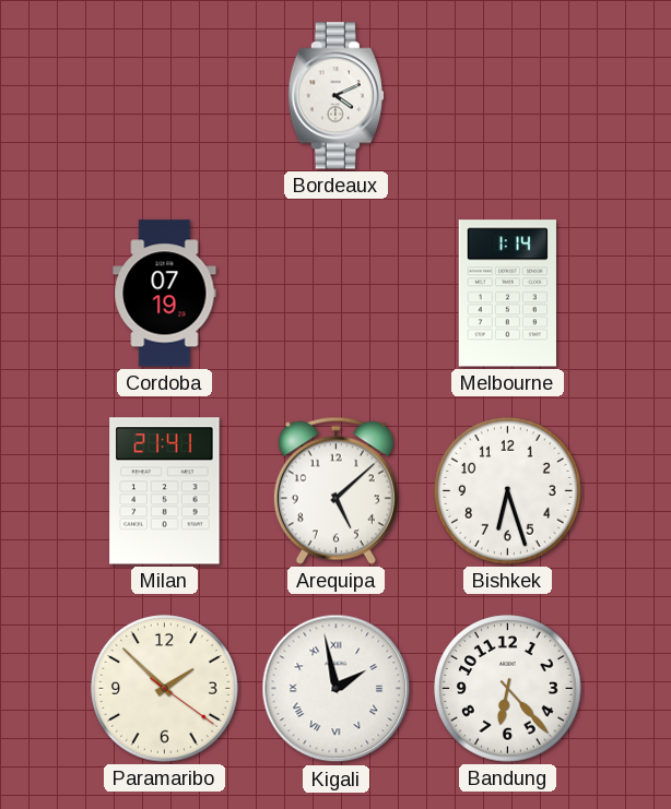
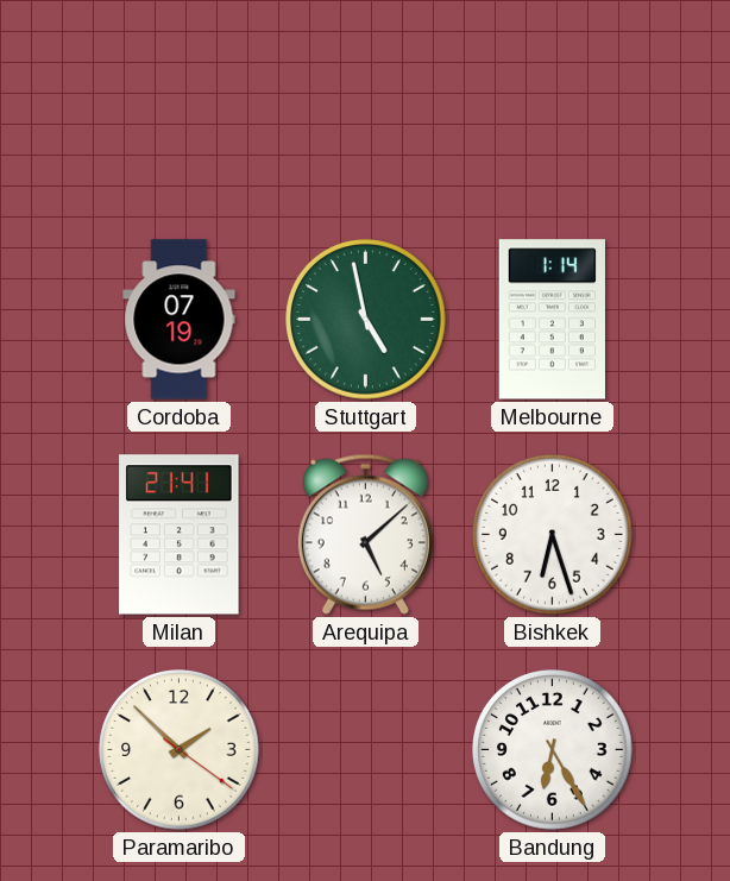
Bordeaux: 4:11 -> none
Stuttgart: none -> 4:58
Kigali: 1:58 -> none
Bandung: 6:23 -> 6:25
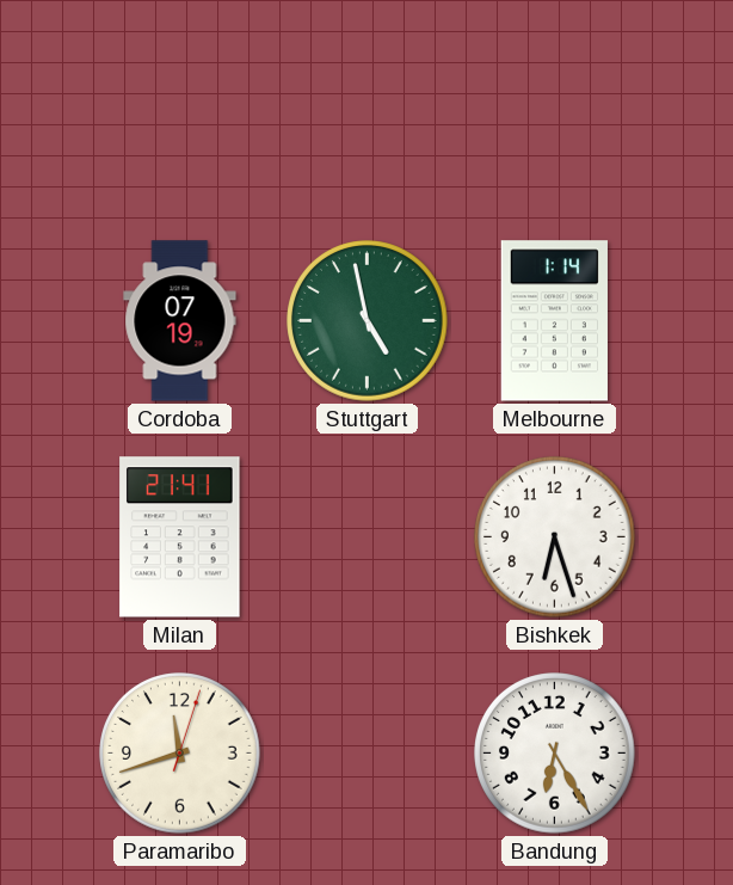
Arequipa: 5:08 -> none
Paramaribo: 1:52 -> 11:42
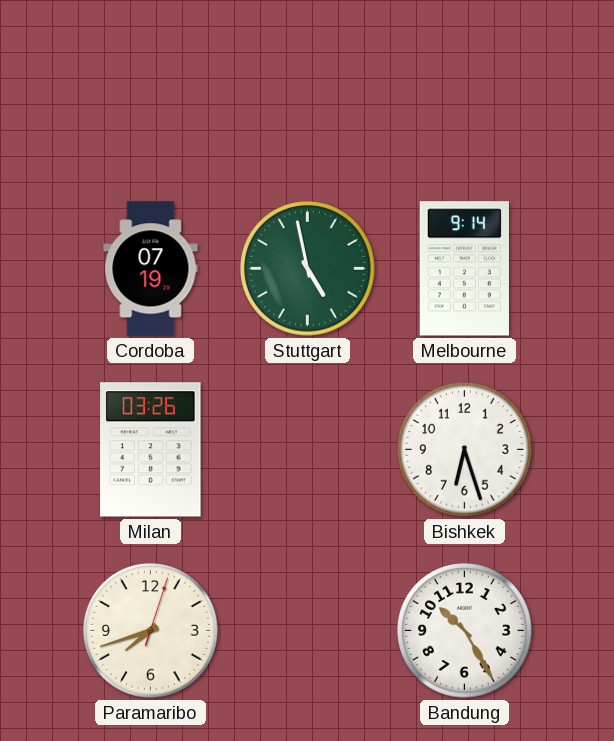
Melbourne: 1:14 -> 9:14
Milan: 21:41 -> 03:26
Paramaribo: 11:42 -> 7:42
Bandung: 6:25 -> 10:25
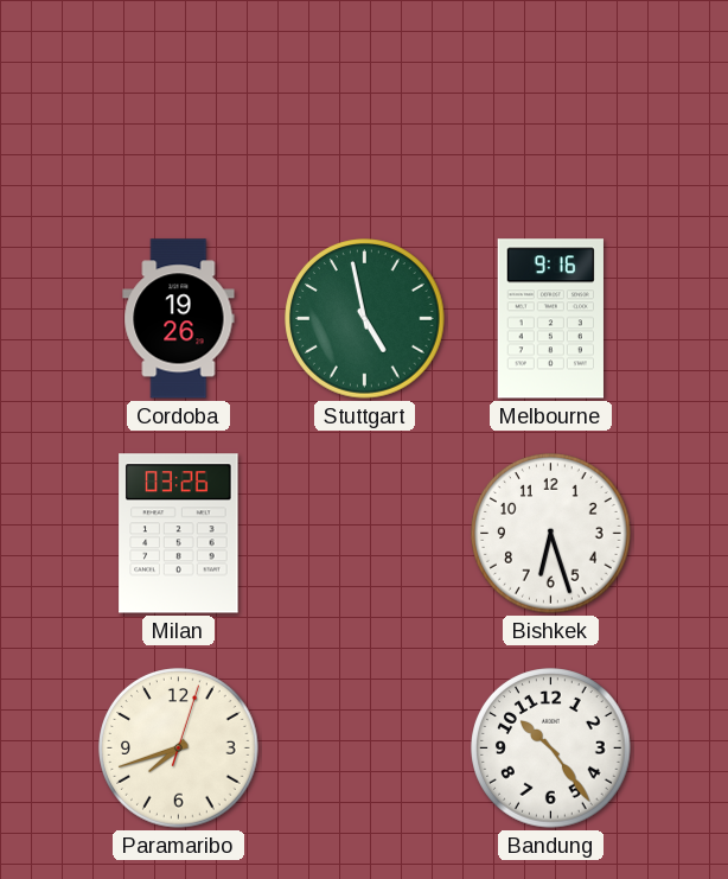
Cordoba: 07:19 -> 19:26
Melbourne: 9:14 -> 9:16
Bandung: 10:25 -> 10:24
